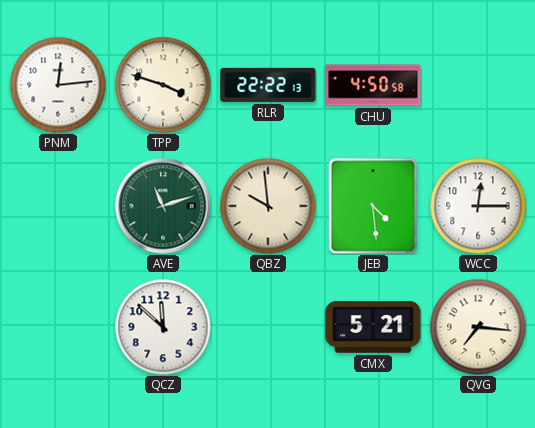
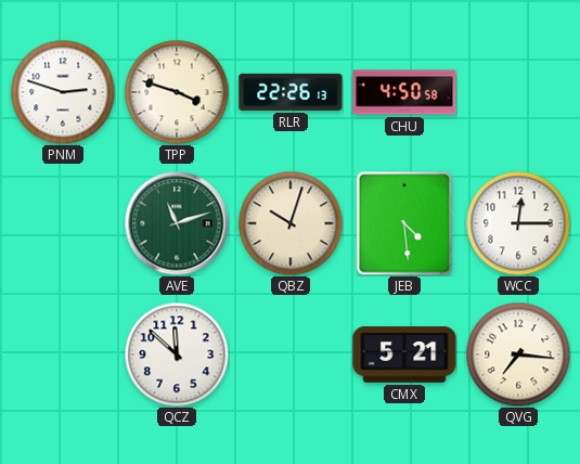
PNM: 12:14 -> 2:48
RLR: 22:22 -> 22:26
QBZ: 9:59 -> 10:03
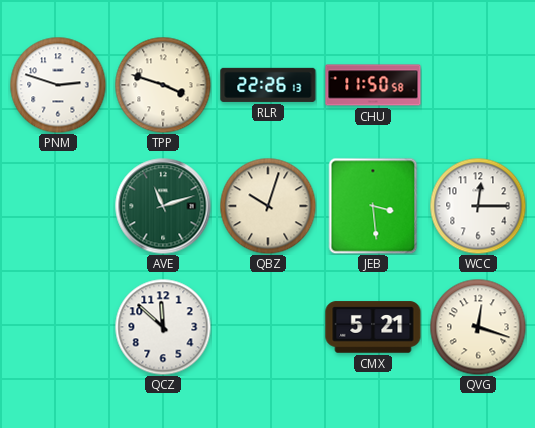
CHU: 4:50 -> 11:50
JEB: 4:29 -> 3:29
QVG: 7:16 -> 12:18
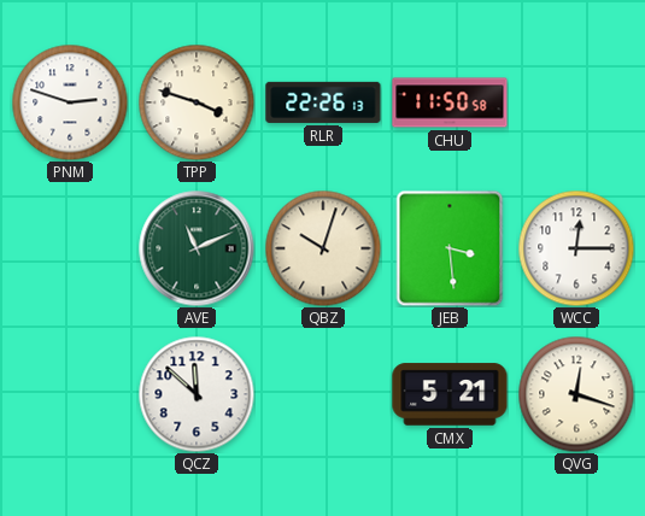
AVE: 11:12 -> 11:11
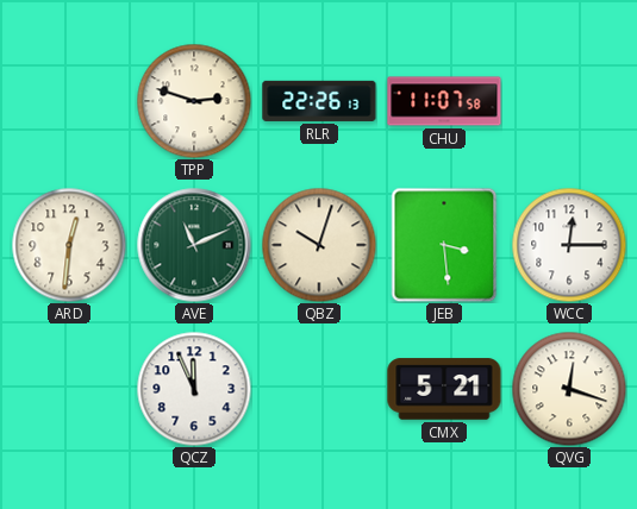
PNM: 2:48 -> none
TPP: 3:48 -> 2:48
CHU: 11:50 -> 11:07
ARD: none -> 12:31
QCZ: 11:52 -> 11:56
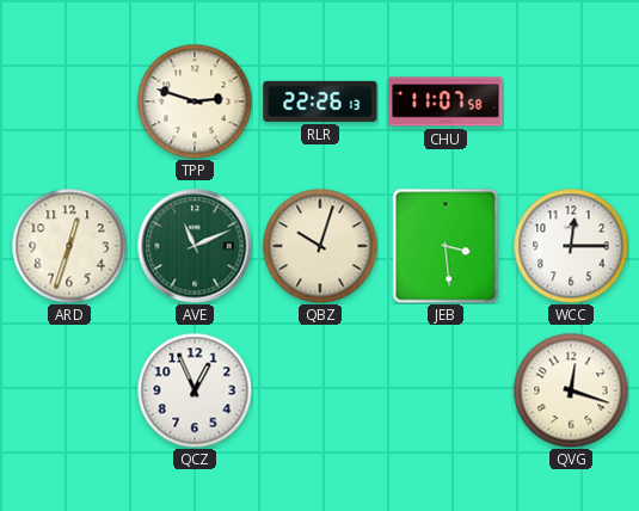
ARD: 12:31 -> 12:33
QCZ: 11:56 -> 12:56
CMX: 5:21 -> none
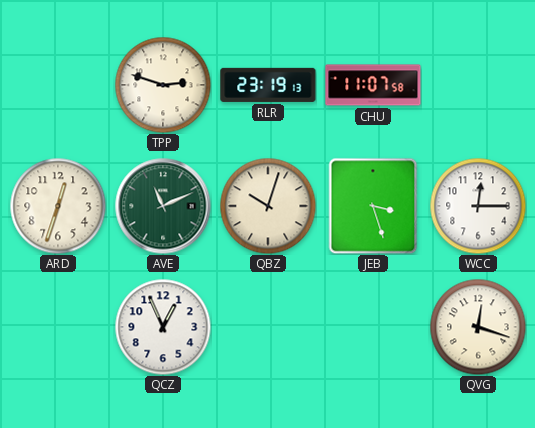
RLR: 22:26 -> 23:19
JEB: 3:29 -> 3:27
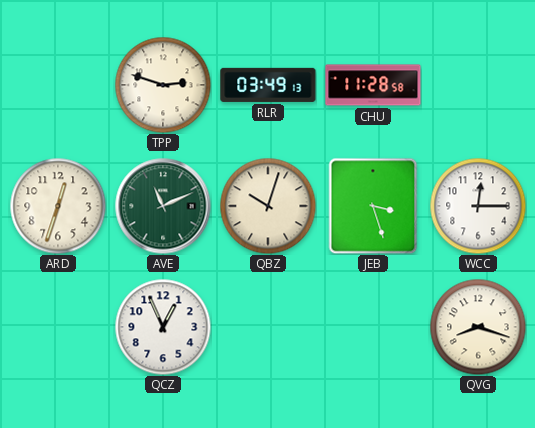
RLR: 23:19 -> 03:49
CHU: 11:07 -> 11:28
QVG: 12:18 -> 8:18
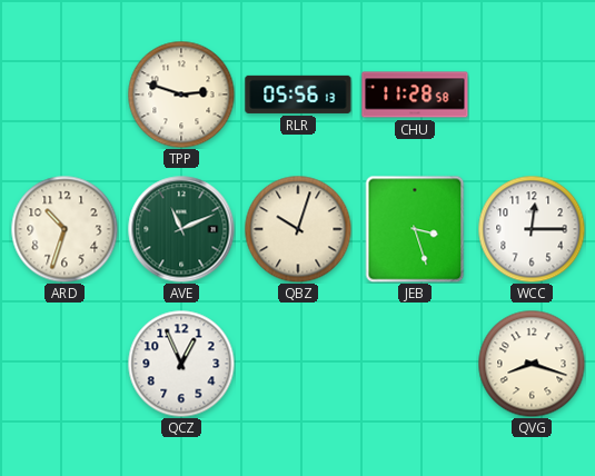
RLR: 03:49 -> 05:56
ARD: 12:33 -> 10:33
